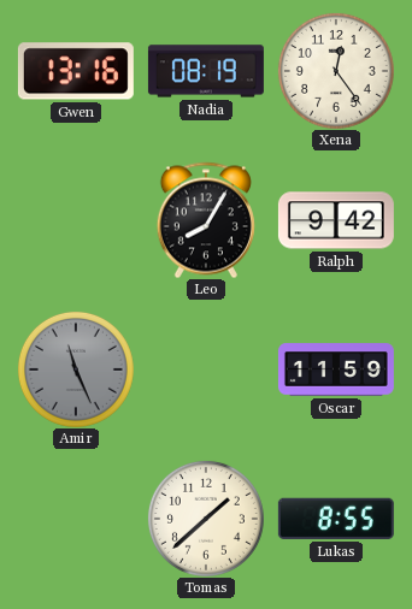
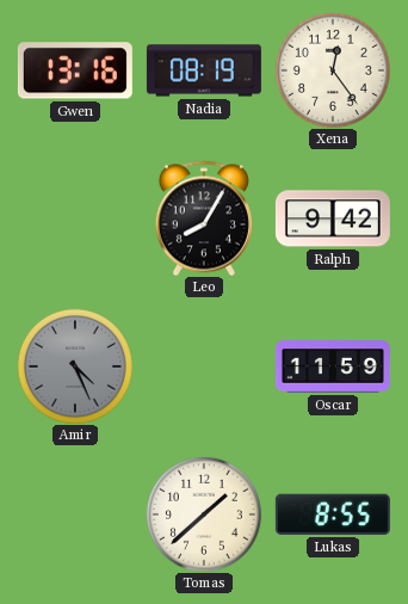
Amir: 11:26 -> 4:26
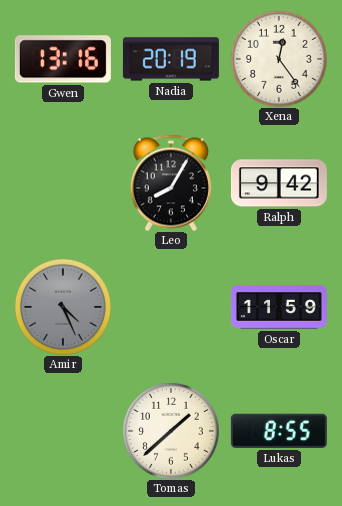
Nadia: 08:19 -> 20:19
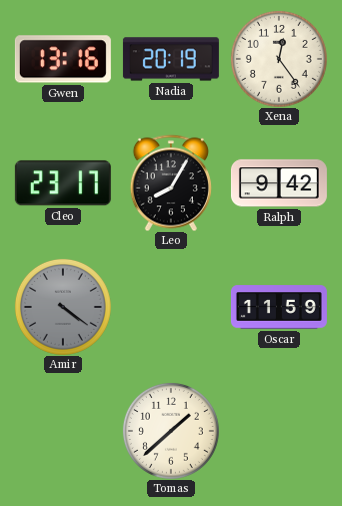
Cleo: none -> 23:17
Amir: 4:26 -> 4:21
Lukas: 8:55 -> none
